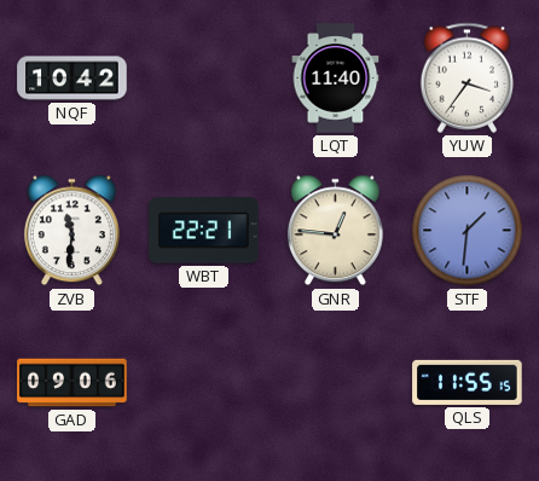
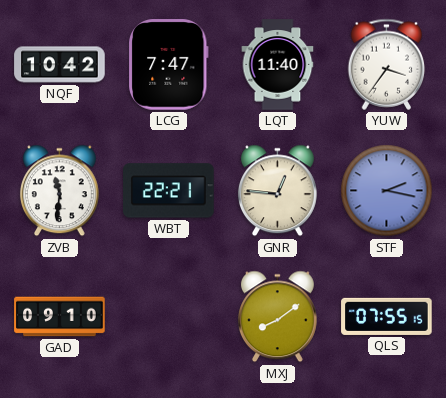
LCG: none -> 7:47
STF: 1:31 -> 2:17
GAD: 09:06 -> 09:10
MXJ: none -> 8:09
QLS: 11:55 -> 07:55
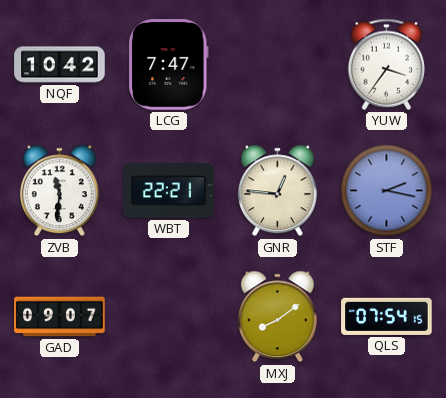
LQT: 11:40 -> none
GAD: 09:10 -> 09:07
QLS: 07:55 -> 07:54
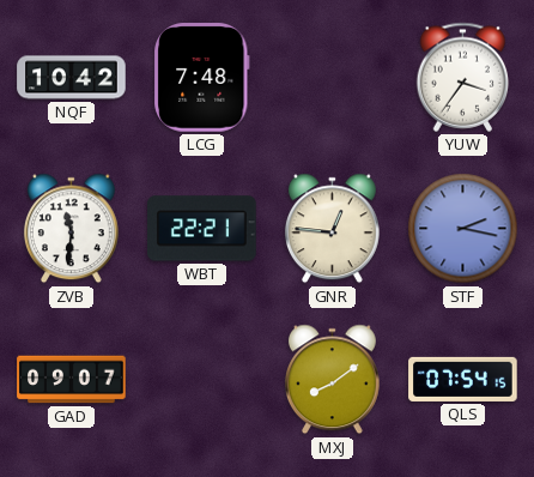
LCG: 7:47 -> 7:48
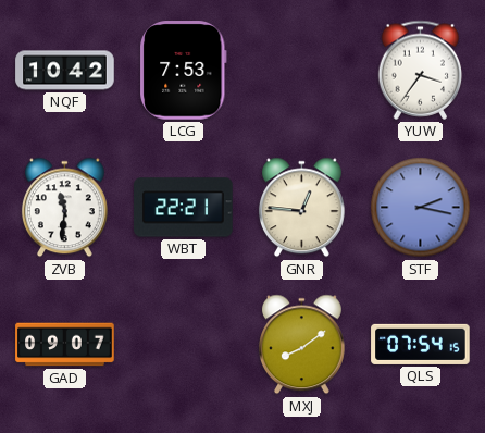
LCG: 7:48 -> 7:53
